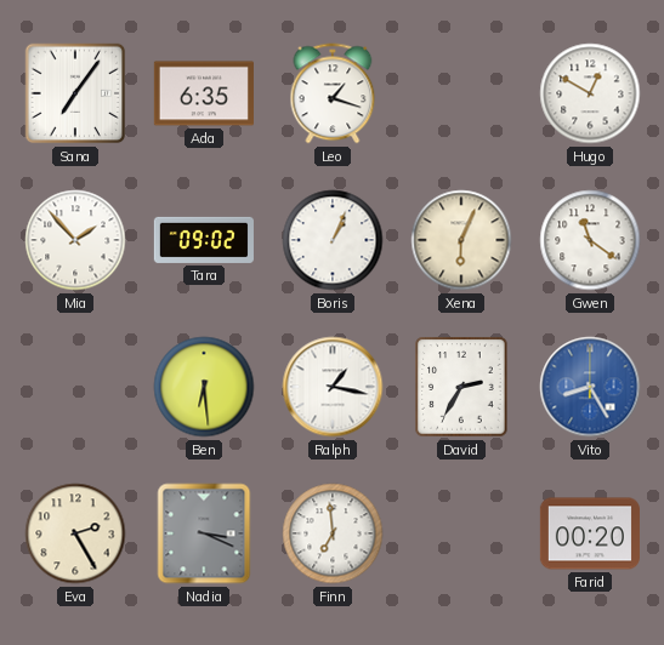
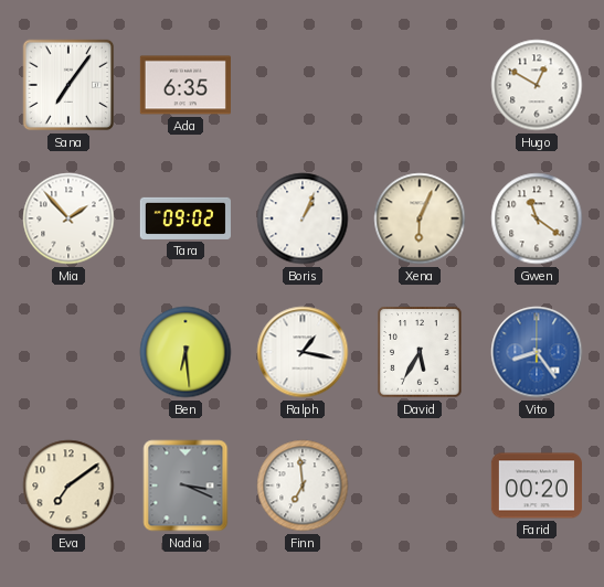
Leo: 1:18 -> none
David: 2:35 -> 5:35
Vito: 8:25 -> 8:24
Eva: 2:25 -> 7:09
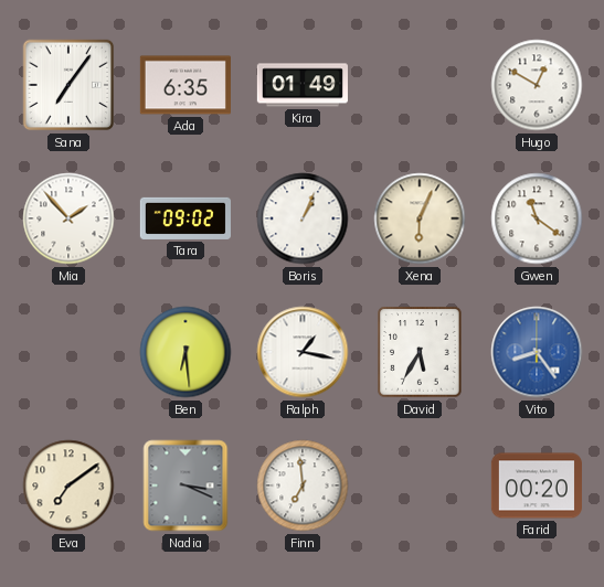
Kira: none -> 01:49
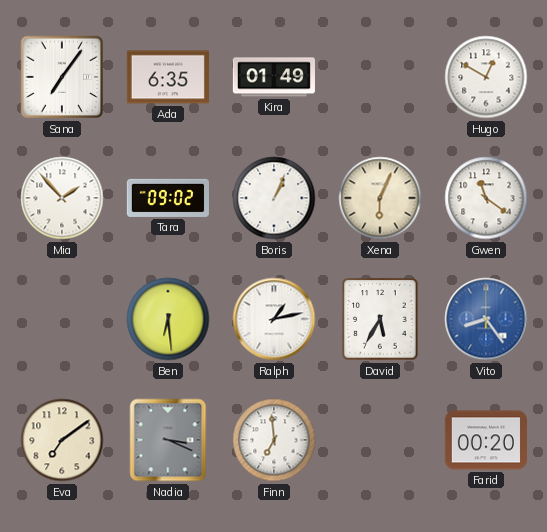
Ralph: 1:17 -> 1:13
